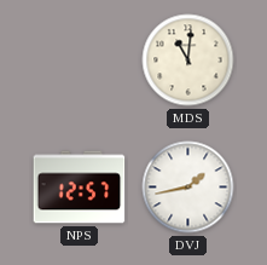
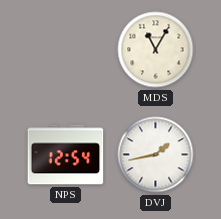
MDS: 11:01 -> 11:05
NPS: 12:57 -> 12:54
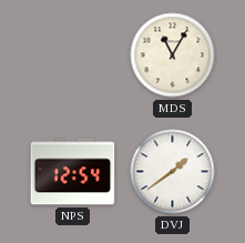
DVJ: 1:43 -> 1:39
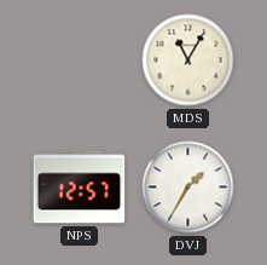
NPS: 12:54 -> 12:57
DVJ: 1:39 -> 1:35
